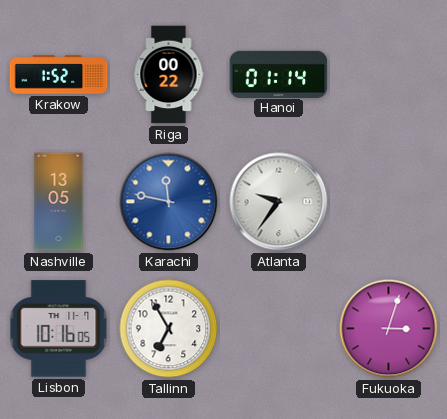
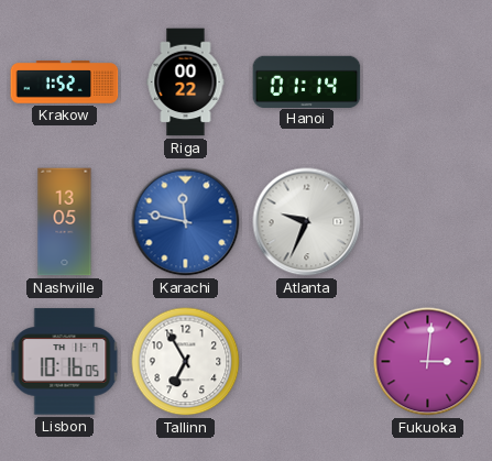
Atlanta: 9:36 -> 9:34
Fukuoka: 3:03 -> 3:01
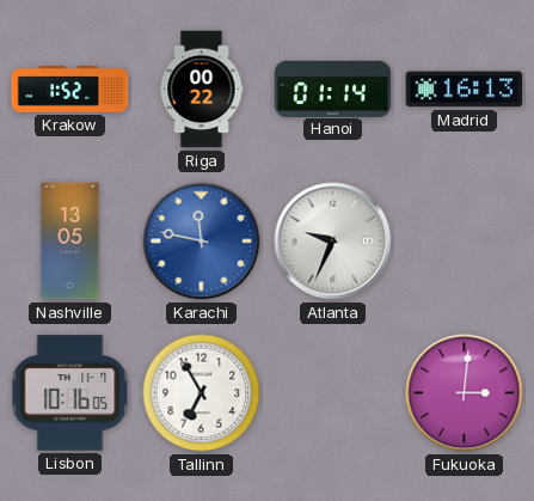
Madrid: none -> 16:13
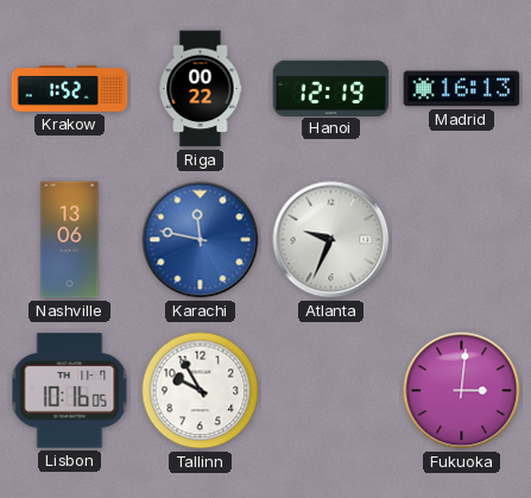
Hanoi: 01:14 -> 12:19
Nashville: 13:05 -> 13:06
Tallinn: 6:55 -> 9:55
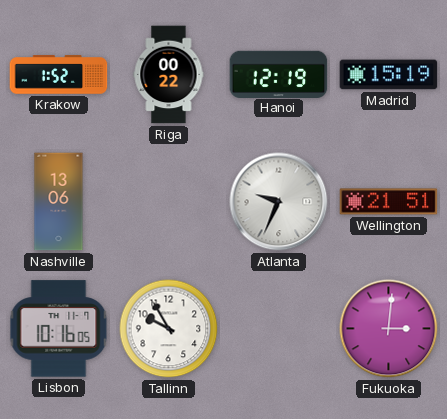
Madrid: 16:13 -> 15:19
Karachi: 11:47 -> none
Wellington: none -> 21:51
